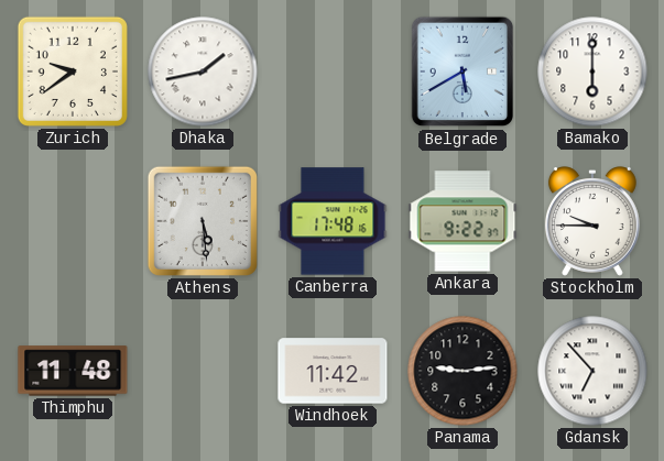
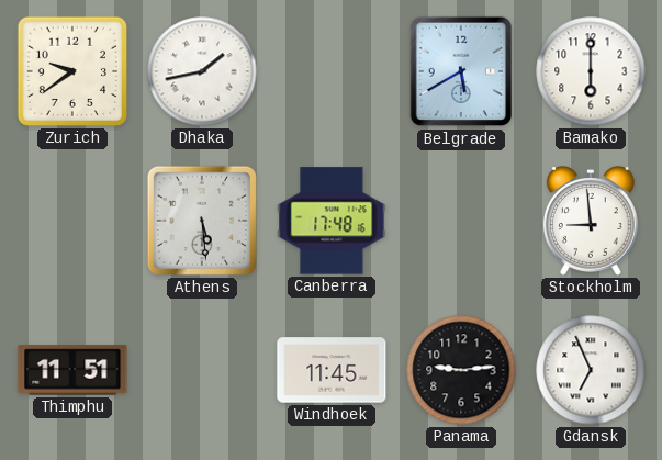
Ankara: 9:22 -> none
Stockholm: 9:45 -> 8:59
Thimphu: 11:48 -> 11:51
Windhoek: 11:42 -> 11:45
Gdansk: 6:53 -> 6:56
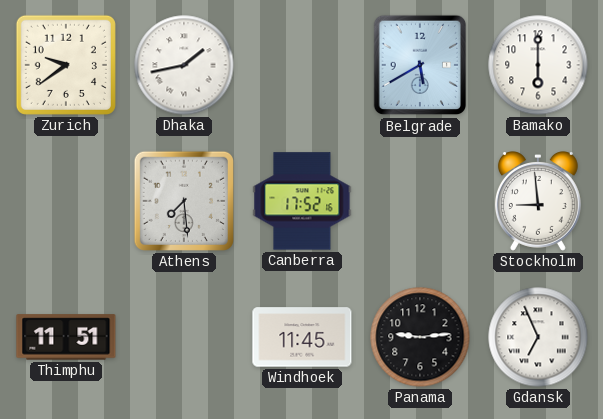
Athens: 5:29 -> 7:29
Canberra: 17:48 -> 17:52
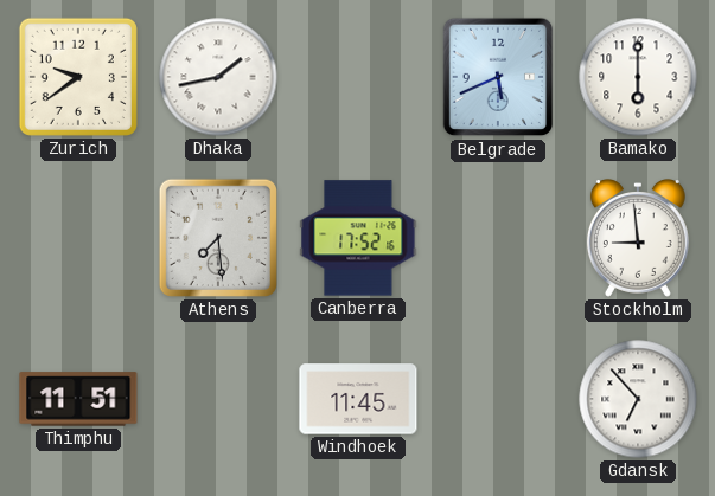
Belgrade: 5:40 -> 5:41
Panama: 9:14 -> none
Gdansk: 6:56 -> 6:53
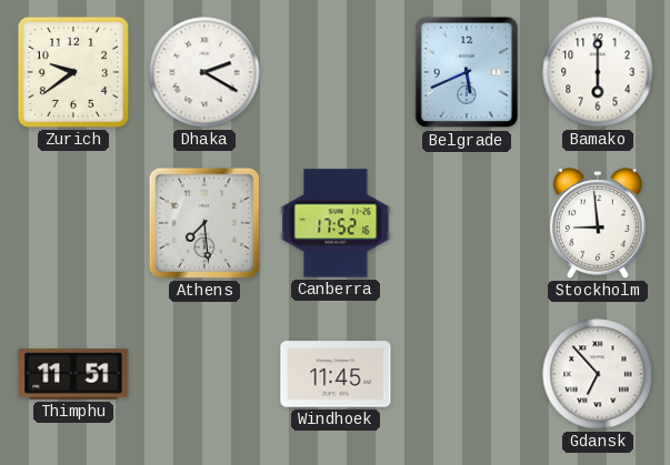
Dhaka: 1:43 -> 2:20
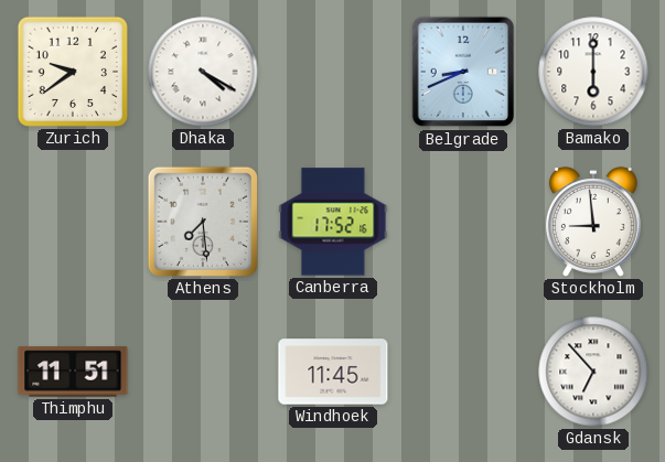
Dhaka: 2:20 -> 4:20
Belgrade: 5:41 -> 8:41
